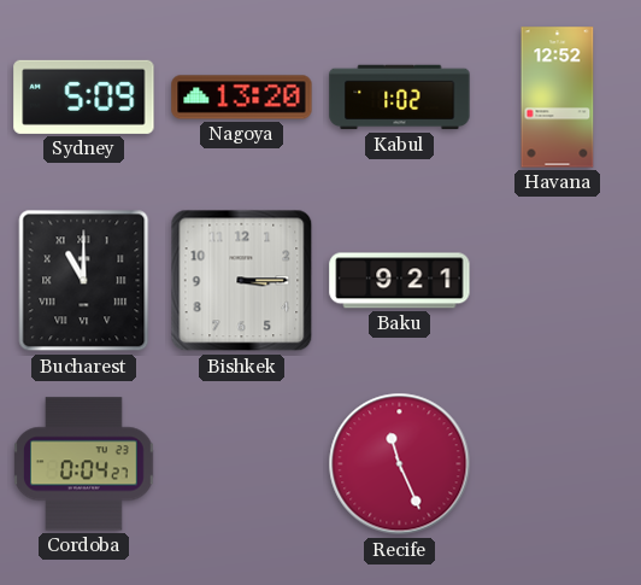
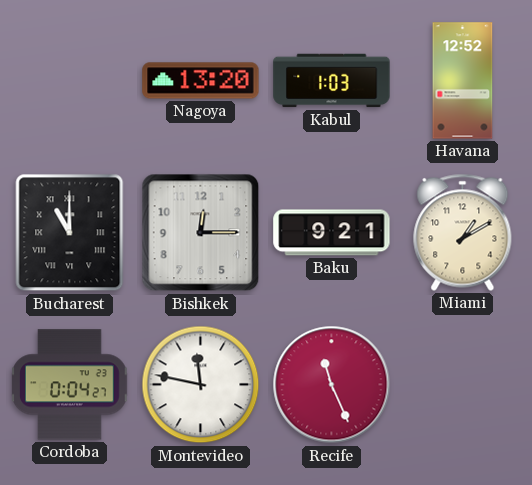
Sydney: 5:09 -> none
Kabul: 1:02 -> 1:03
Bishkek: 3:15 -> 12:15
Miami: none -> 1:10
Montevideo: none -> 11:47
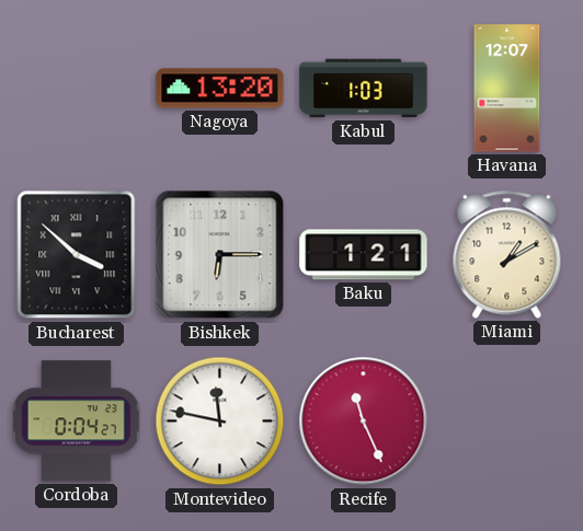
Havana: 12:52 -> 12:07
Bucharest: 11:00 -> 3:52
Bishkek: 12:15 -> 6:15
Baku: 9:21 -> 1:21
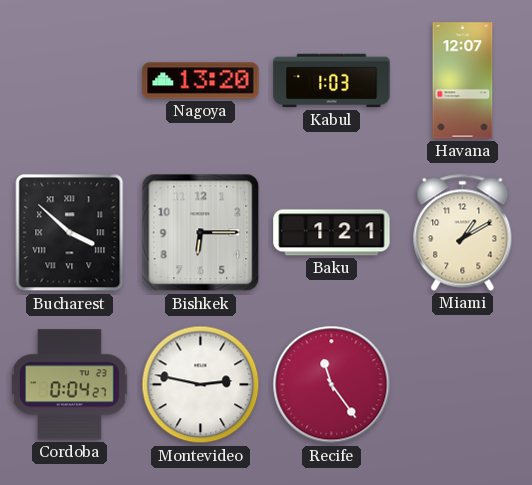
Montevideo: 11:47 -> 2:47
Recife: 11:26 -> 11:24
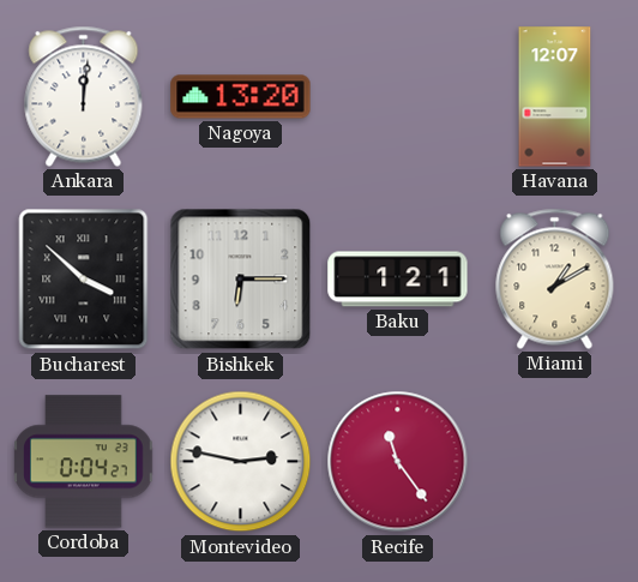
Ankara: none -> 12:01
Kabul: 1:03 -> none
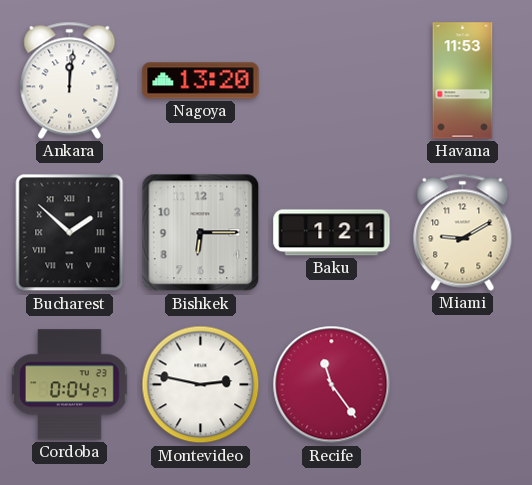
Havana: 12:07 -> 11:53
Bucharest: 3:52 -> 1:52
Miami: 1:10 -> 9:10
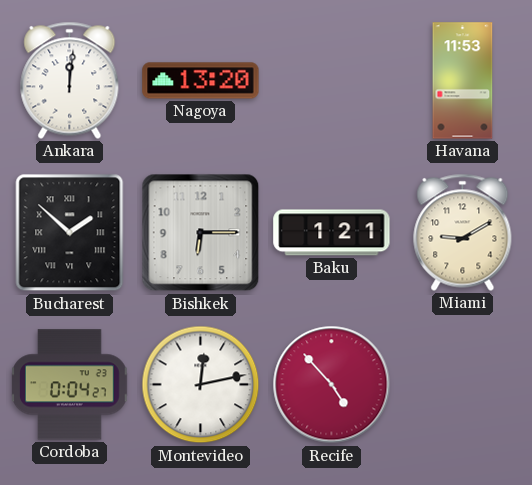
Montevideo: 2:47 -> 12:13
Recife: 11:24 -> 4:53
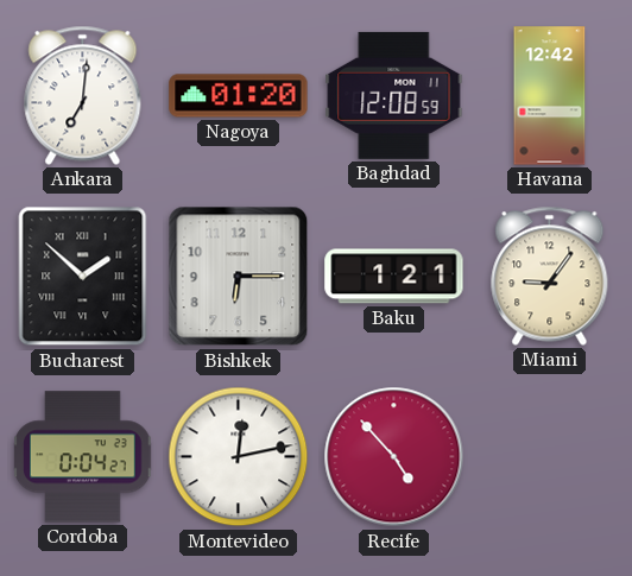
Ankara: 12:01 -> 7:01
Nagoya: 13:20 -> 01:20
Baghdad: none -> 12:08
Havana: 11:53 -> 12:42
Miami: 9:10 -> 9:06
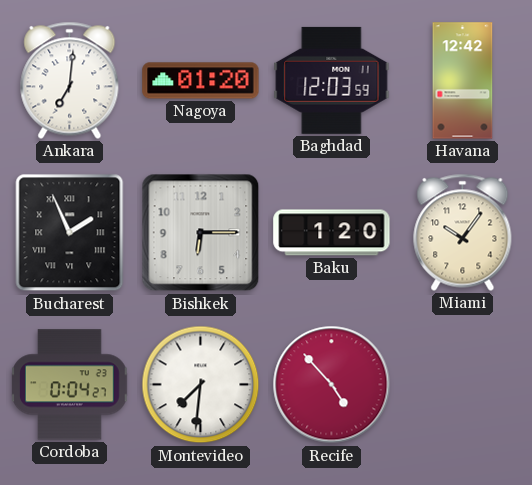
Baghdad: 12:08 -> 12:03
Bucharest: 1:52 -> 1:56
Baku: 1:21 -> 1:20
Miami: 9:06 -> 10:06
Montevideo: 12:13 -> 7:31
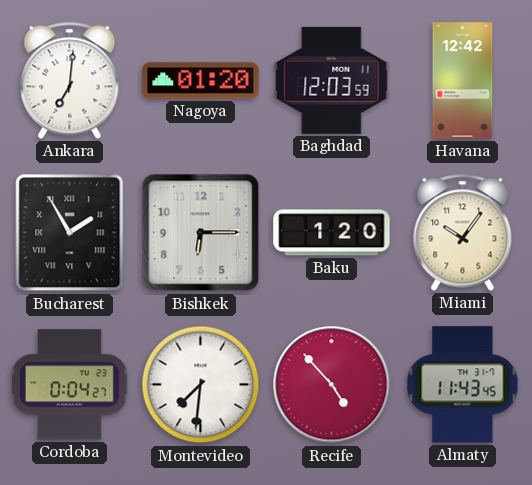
Bucharest: 1:56 -> 1:55
Almaty: none -> 11:43
